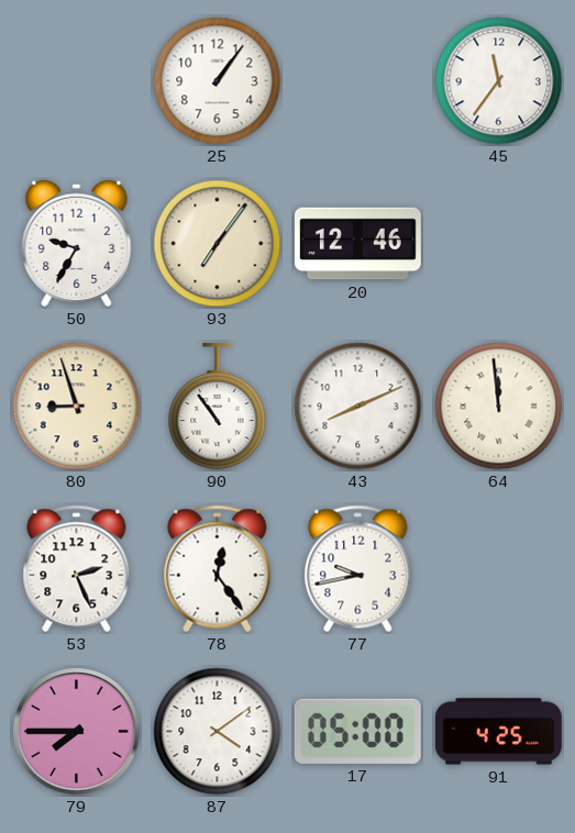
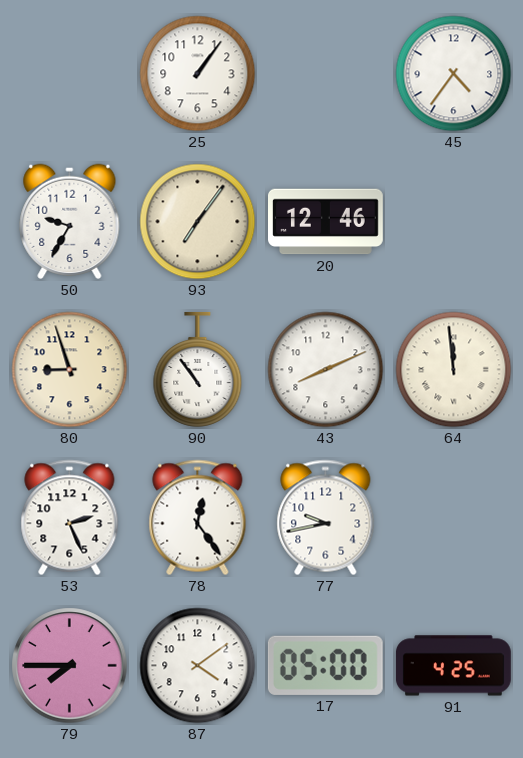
45: 11:36 -> 4:36
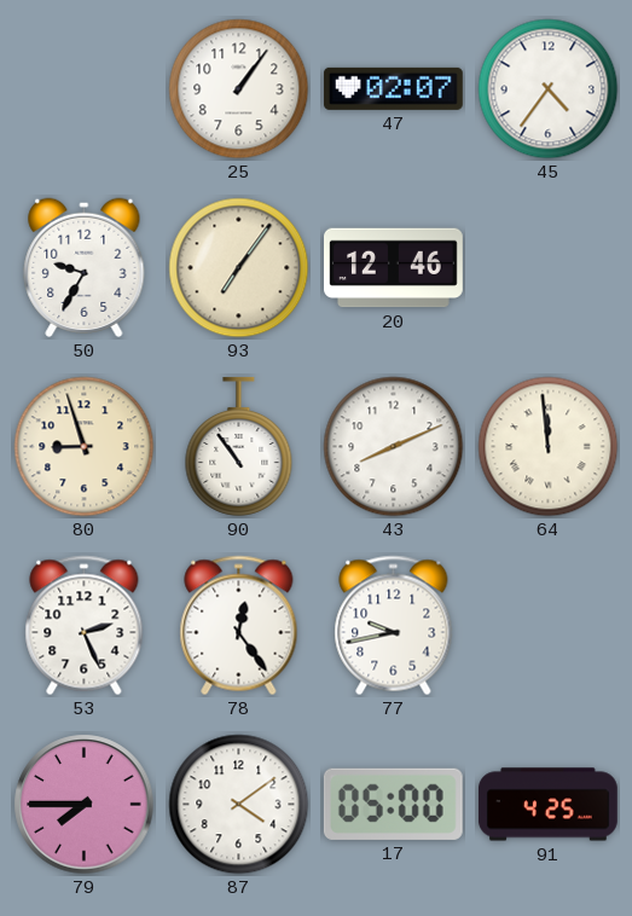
47: none -> 02:07
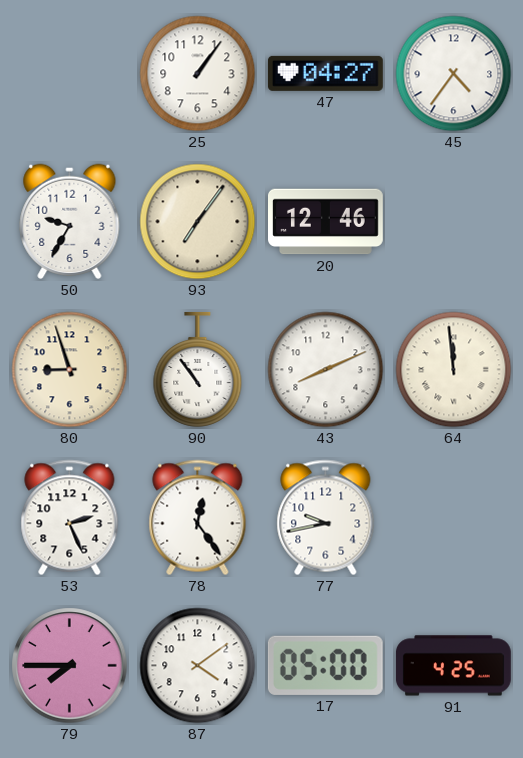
47: 02:07 -> 04:27
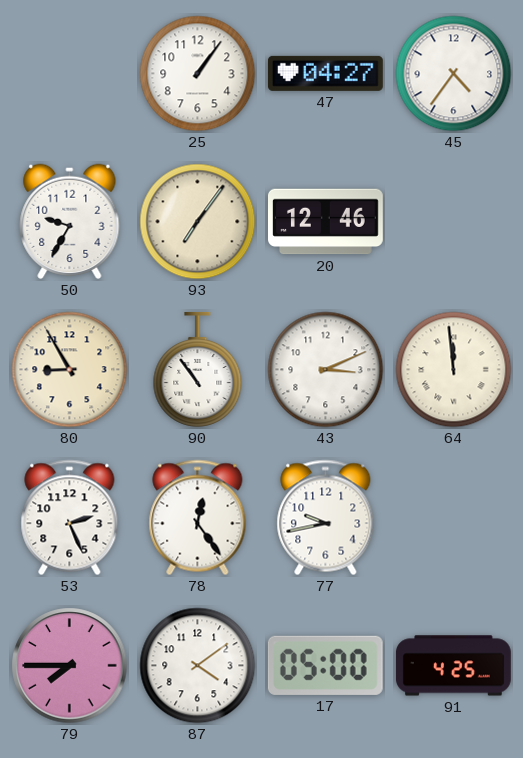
80: 8:57 -> 8:55
43: 8:11 -> 3:11
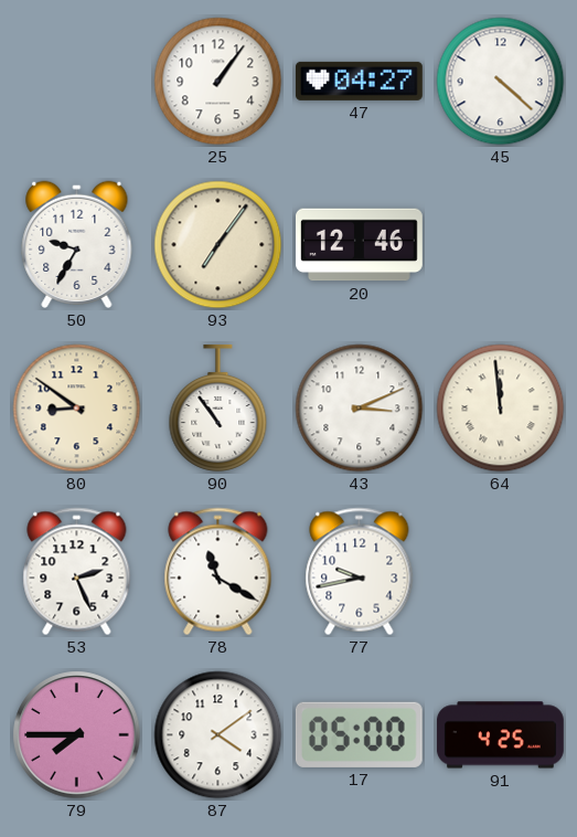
45: 4:36 -> 4:22
80: 8:55 -> 8:51
78: 12:24 -> 11:20
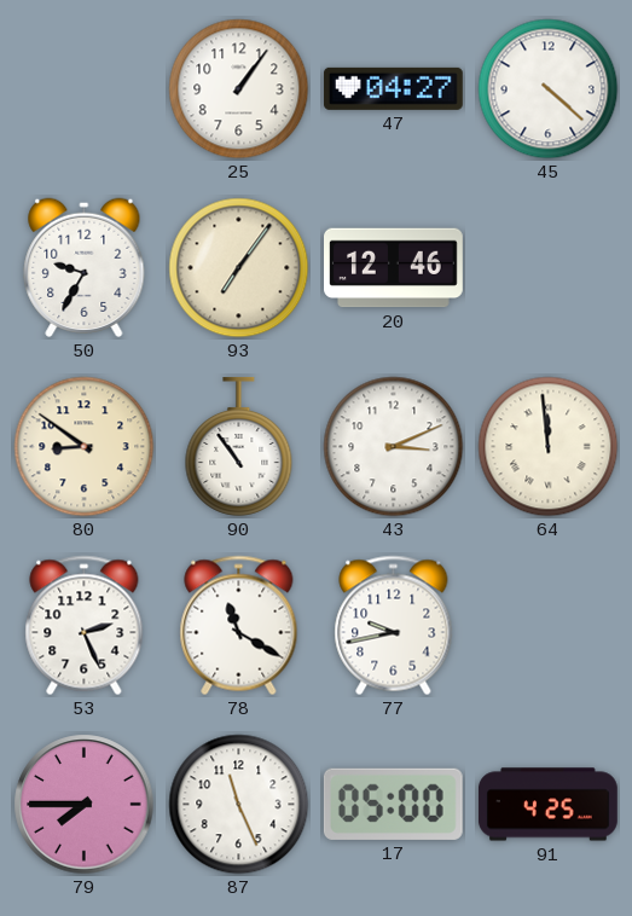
87: 4:09 -> 11:26
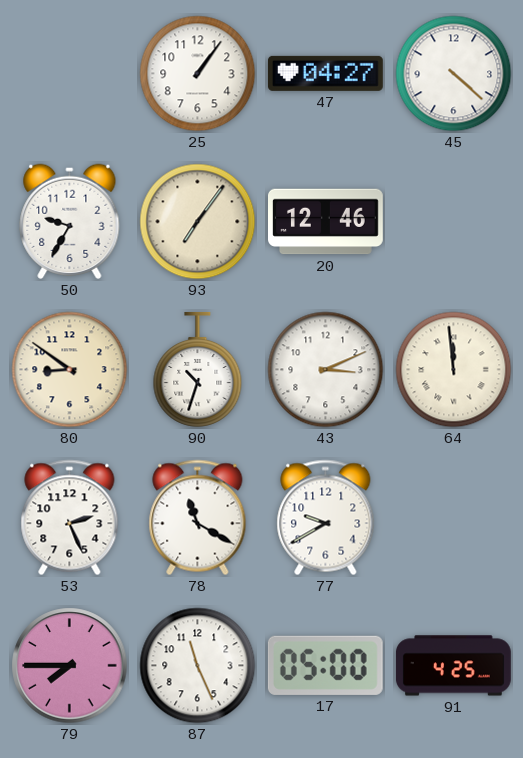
90: 10:54 -> 10:33
77: 9:43 -> 9:40
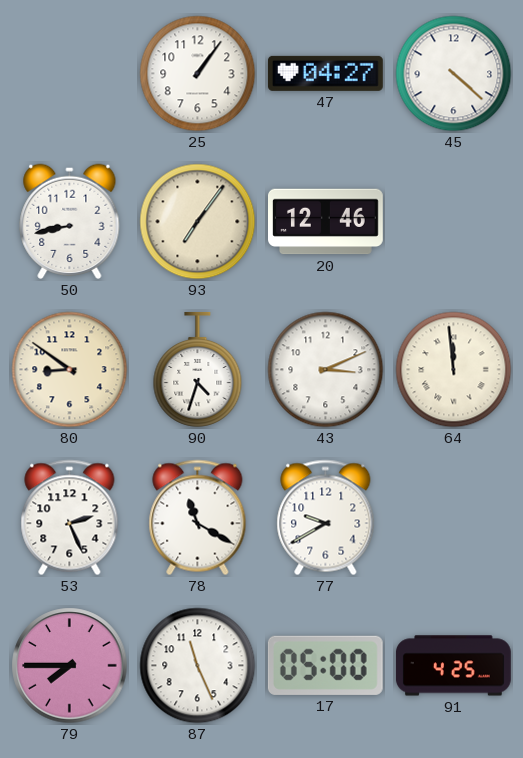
50: 9:35 -> 8:43
90: 10:33 -> 4:33
